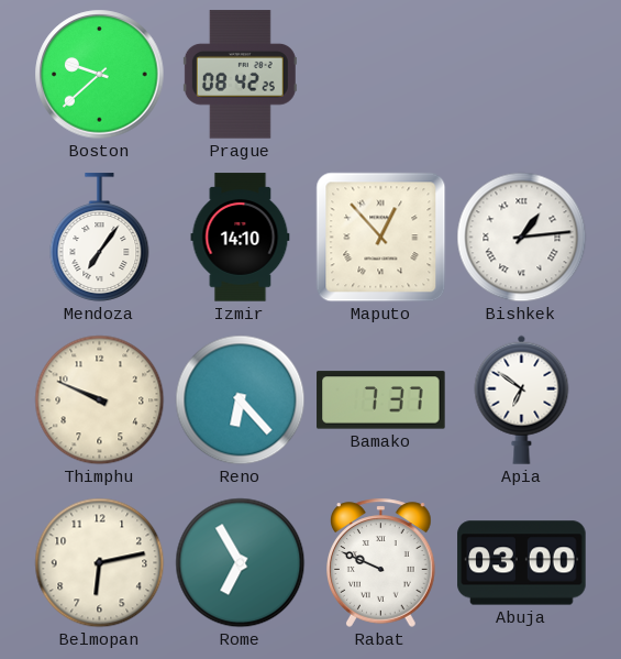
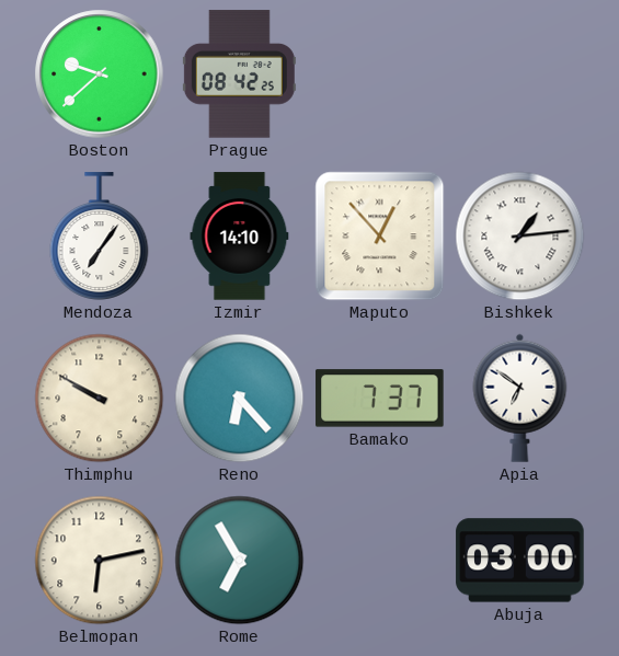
Thimphu: 9:49 -> 9:50
Rabat: 9:49 -> none
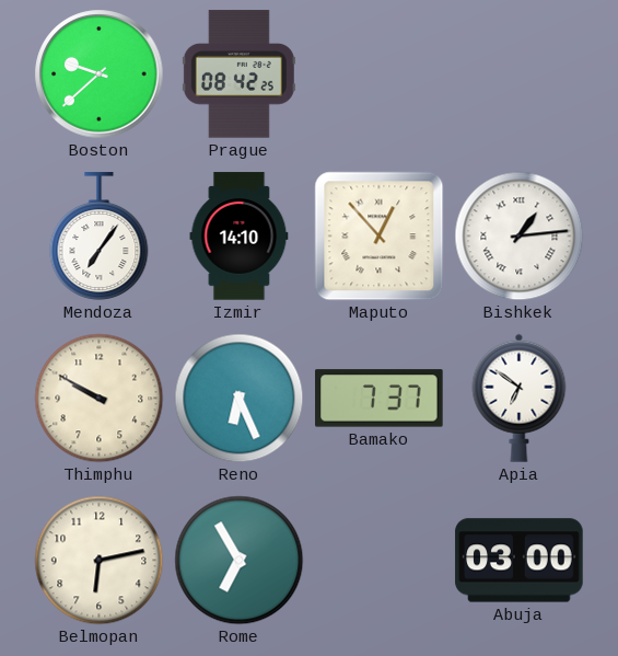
Reno: 6:23 -> 6:26
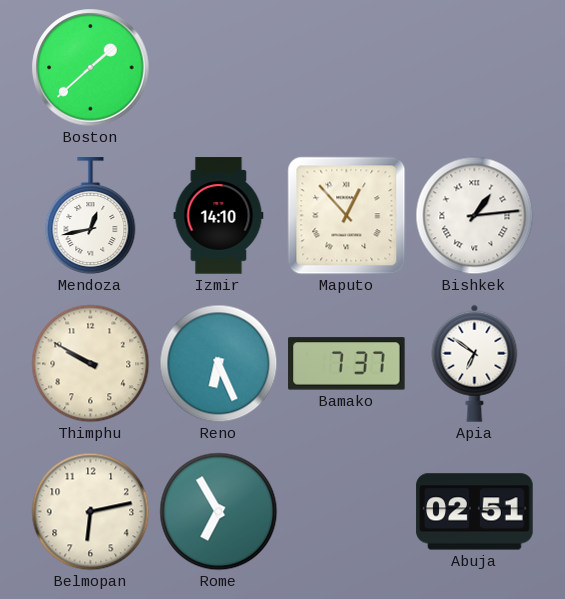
Boston: 9:38 -> 1:38
Prague: 08:42 -> none
Mendoza: 7:06 -> 12:43
Abuja: 03:00 -> 02:51
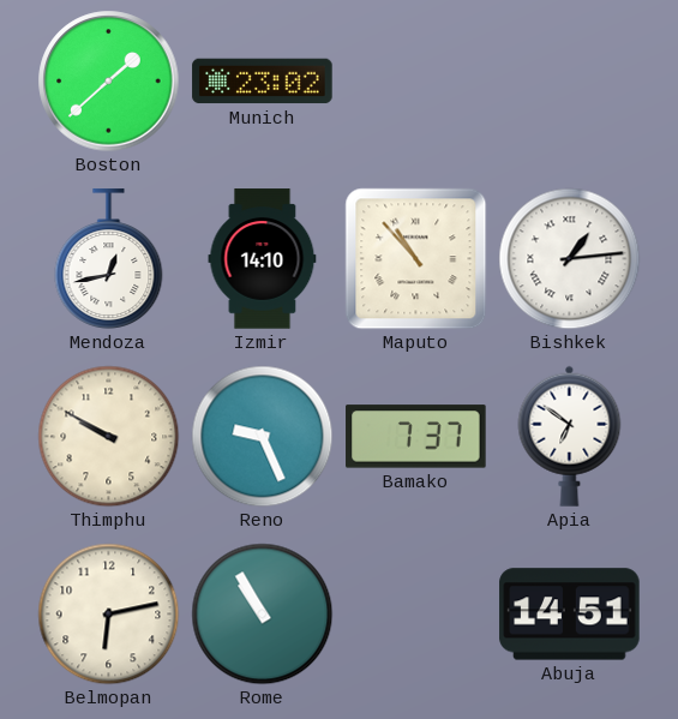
Munich: none -> 23:02
Maputo: 12:53 -> 10:53
Reno: 6:26 -> 9:26
Rome: 6:55 -> 10:55
Abuja: 02:51 -> 14:51
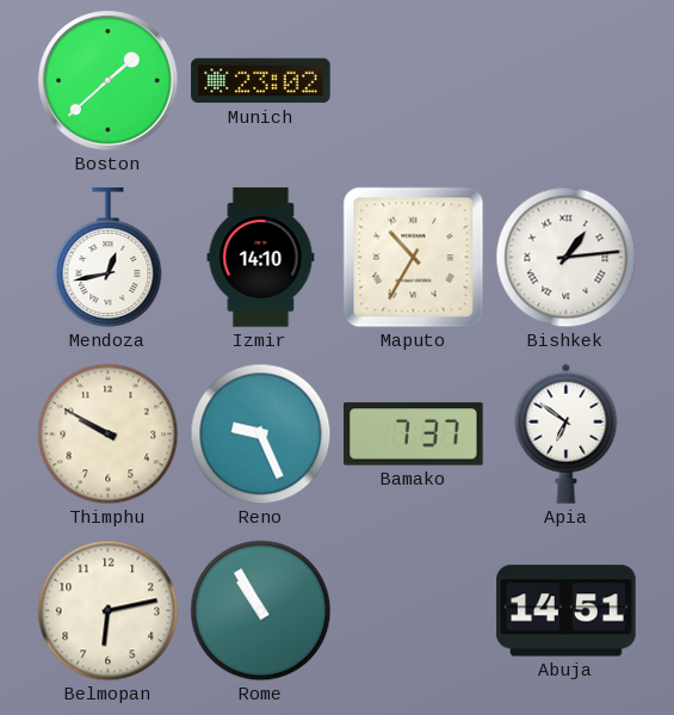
Maputo: 10:53 -> 10:35
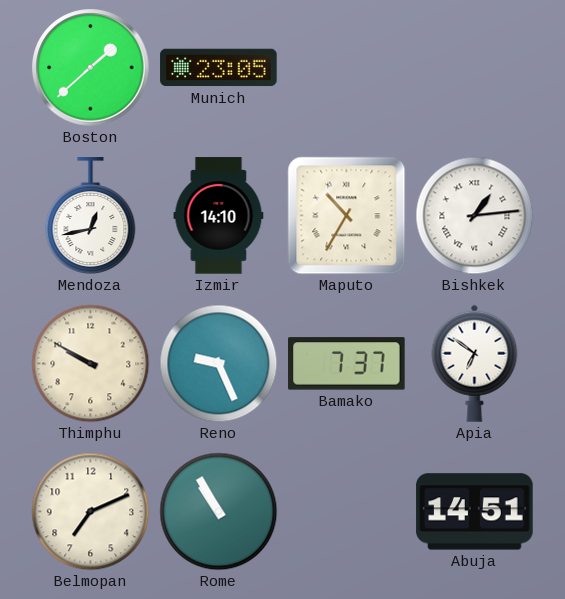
Munich: 23:02 -> 23:05
Belmopan: 6:13 -> 7:11
